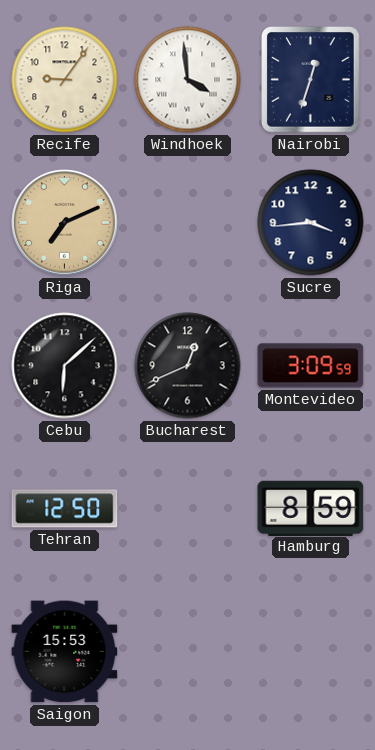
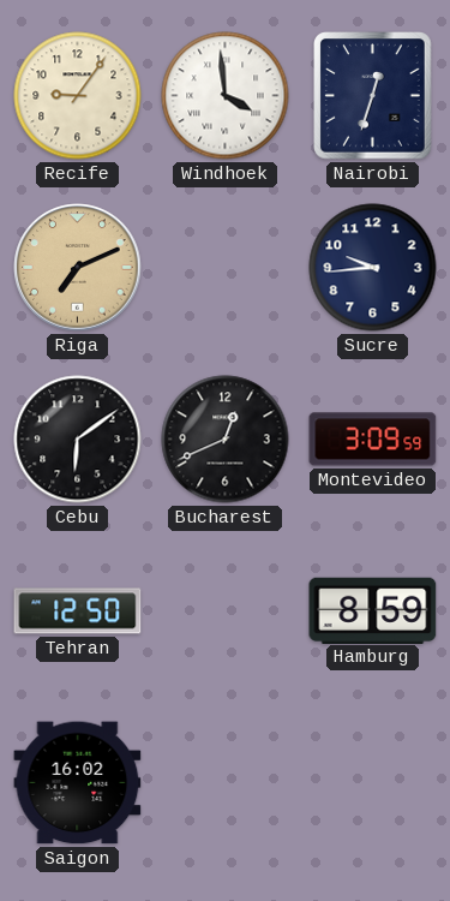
Sucre: 3:44 -> 9:44
Cebu: 6:08 -> 6:09
Saigon: 15:53 -> 16:02
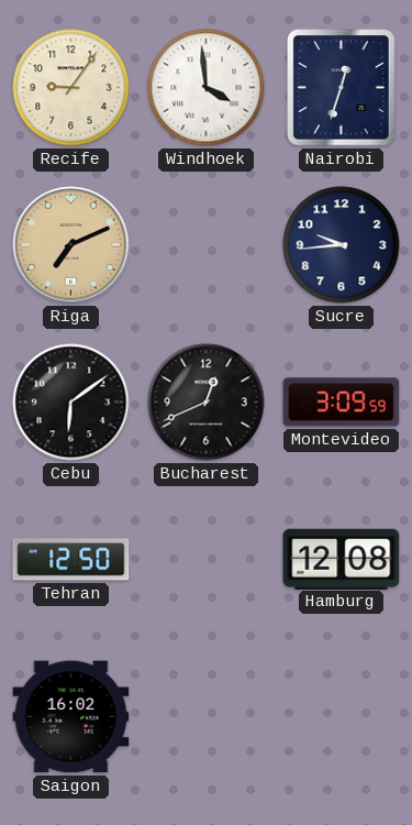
Hamburg: 8:59 -> 12:08
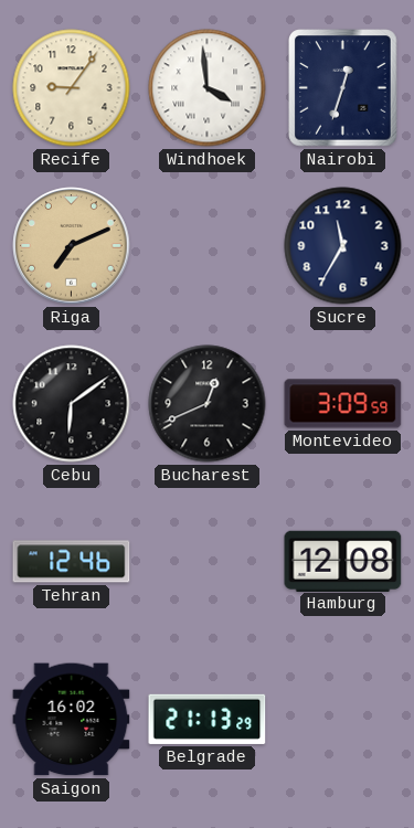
Sucre: 9:44 -> 11:35
Tehran: 12:50 -> 12:46
Belgrade: none -> 21:13
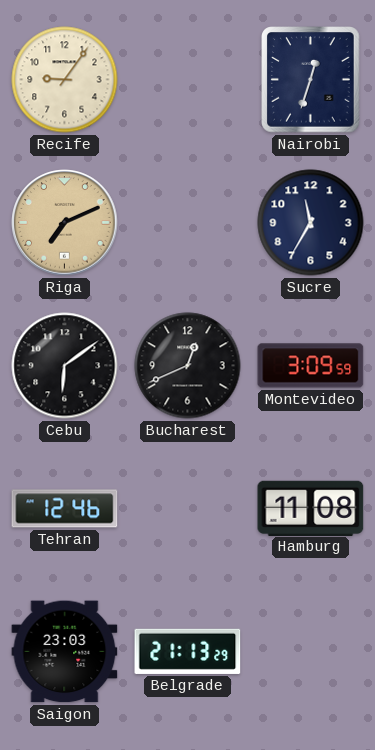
Windhoek: 3:59 -> none
Hamburg: 12:08 -> 11:08
Saigon: 16:02 -> 23:03
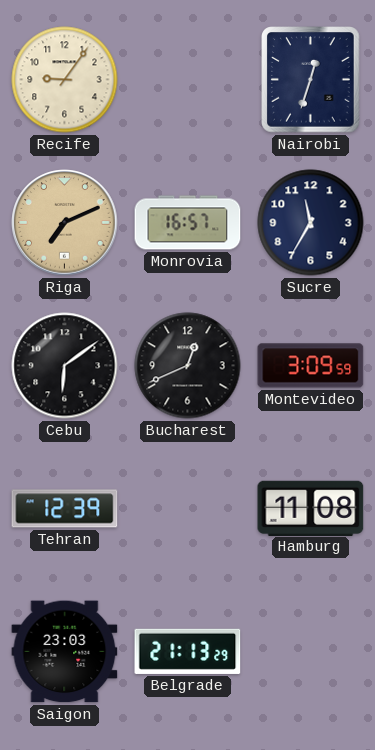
Monrovia: none -> 16:57
Tehran: 12:46 -> 12:39
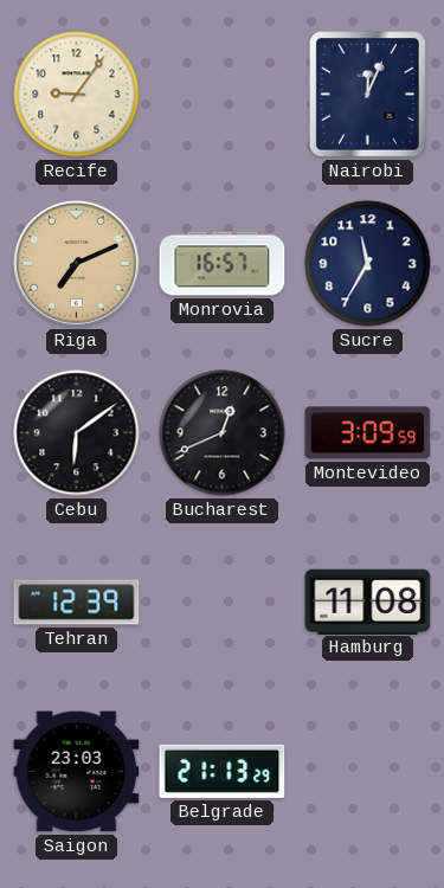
Nairobi: 12:33 -> 12:04
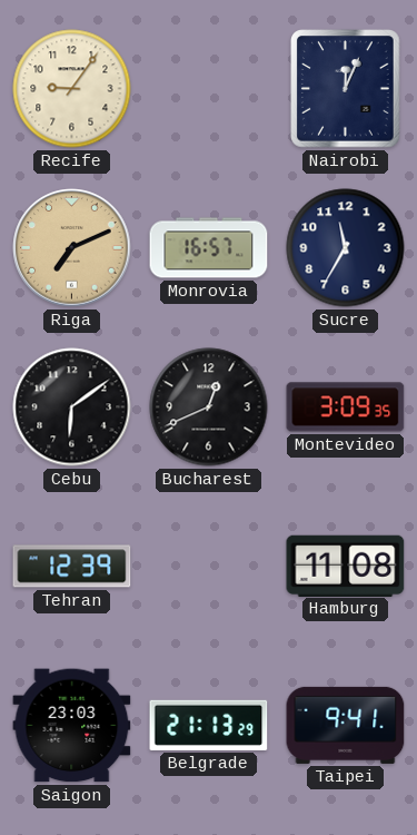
Montevideo: 3:09:59 -> 3:09:35
Taipei: none -> 9:41
